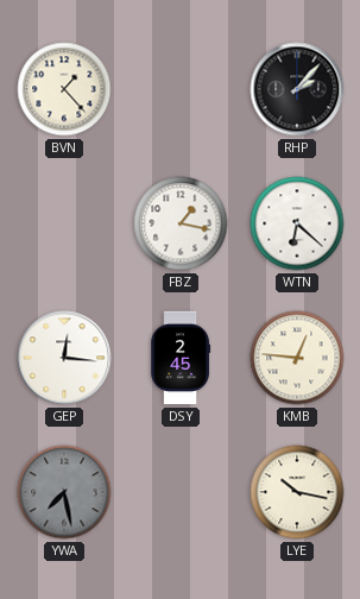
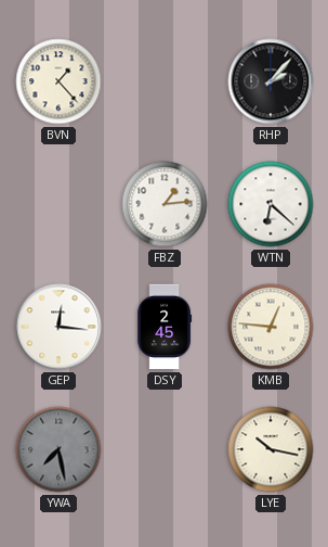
FBZ: 1:17 -> 1:14
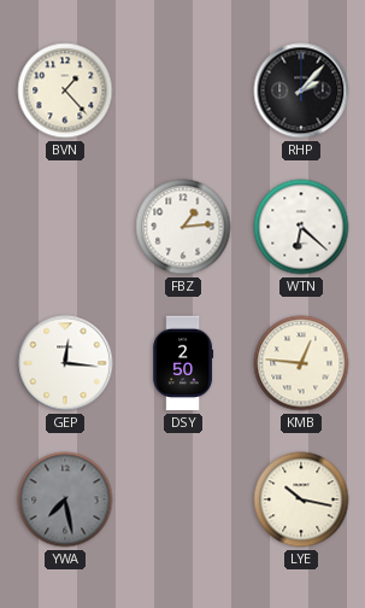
DSY: 2:45 -> 2:50
